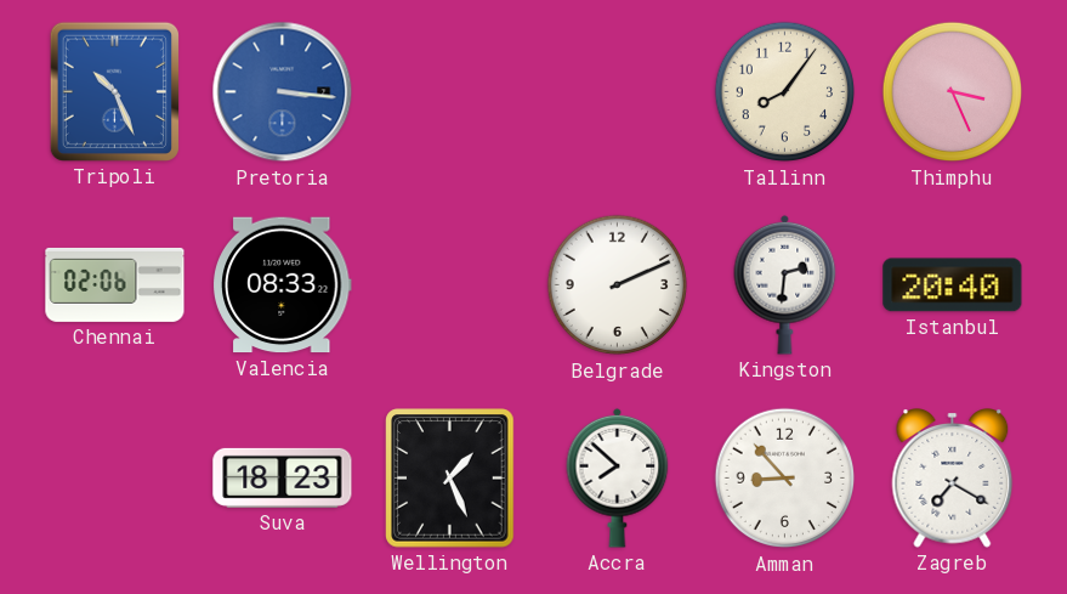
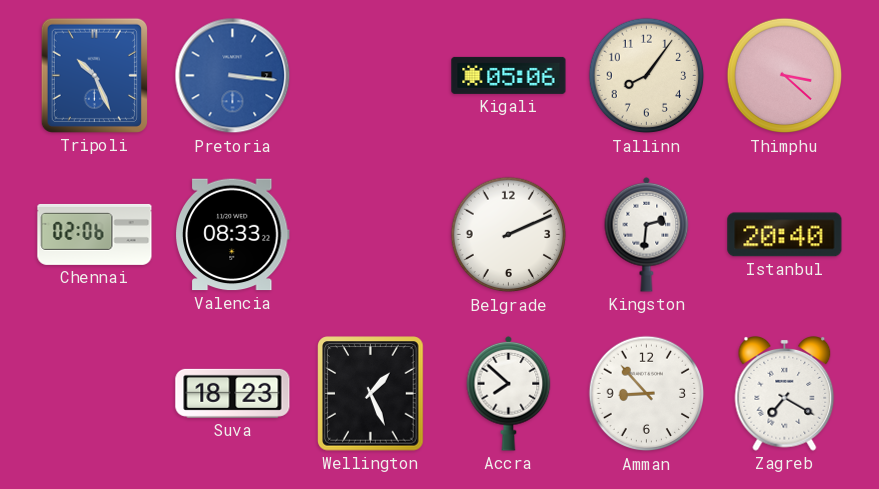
Kigali: none -> 05:06
Thimphu: 3:26 -> 3:22
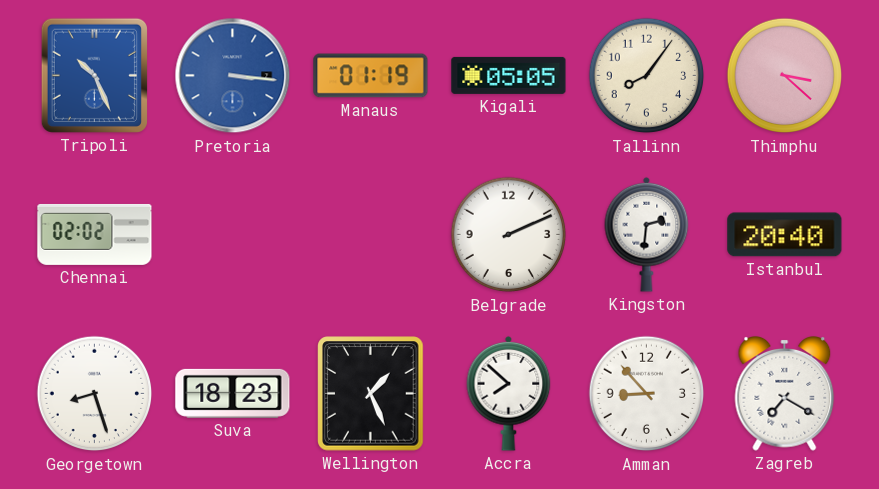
Manaus: none -> 01:19
Kigali: 05:06 -> 05:05
Chennai: 02:06 -> 02:02
Valencia: 08:33 -> none
Georgetown: none -> 8:27
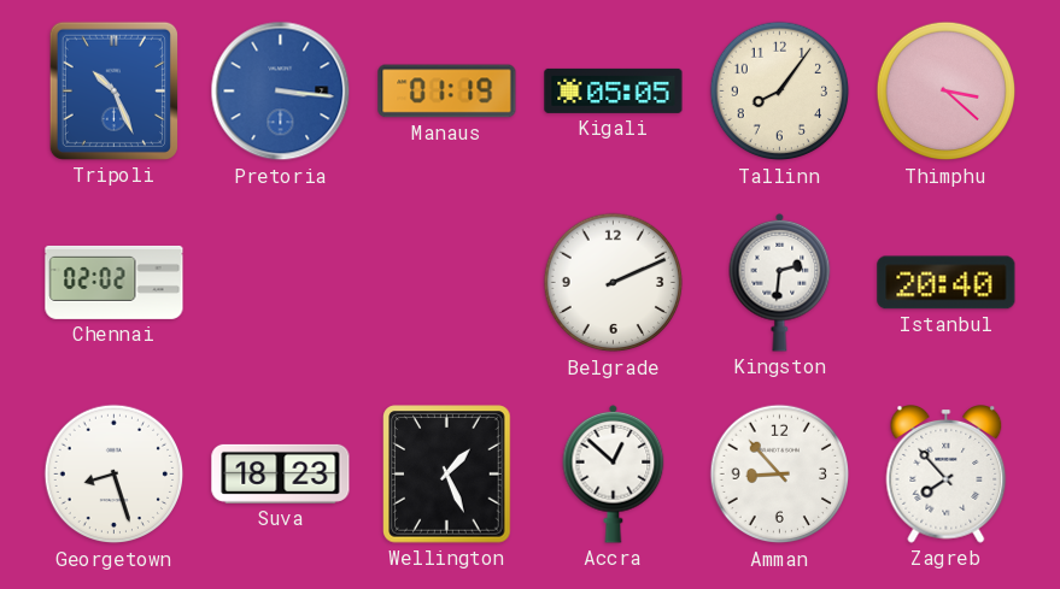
Accra: 7:52 -> 12:52
Zagreb: 7:20 -> 7:53
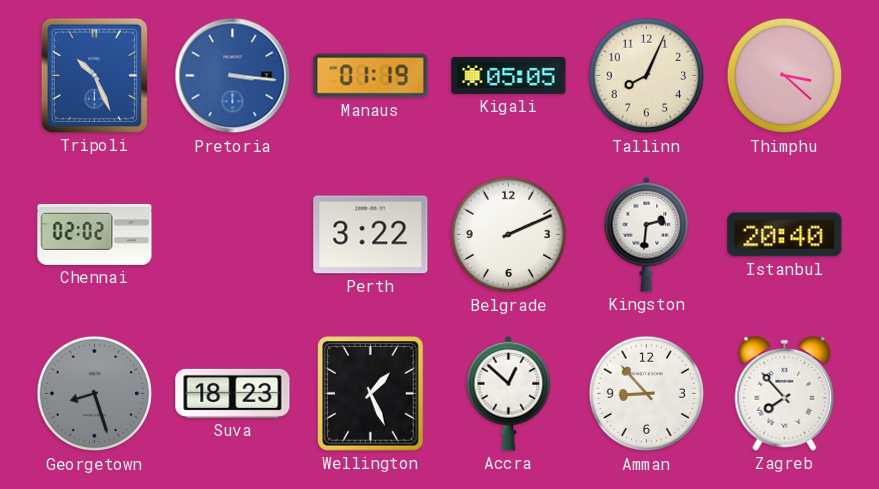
Tallinn: 8:06 -> 8:04
Perth: none -> 3:22
Georgetown dial: white -> grey
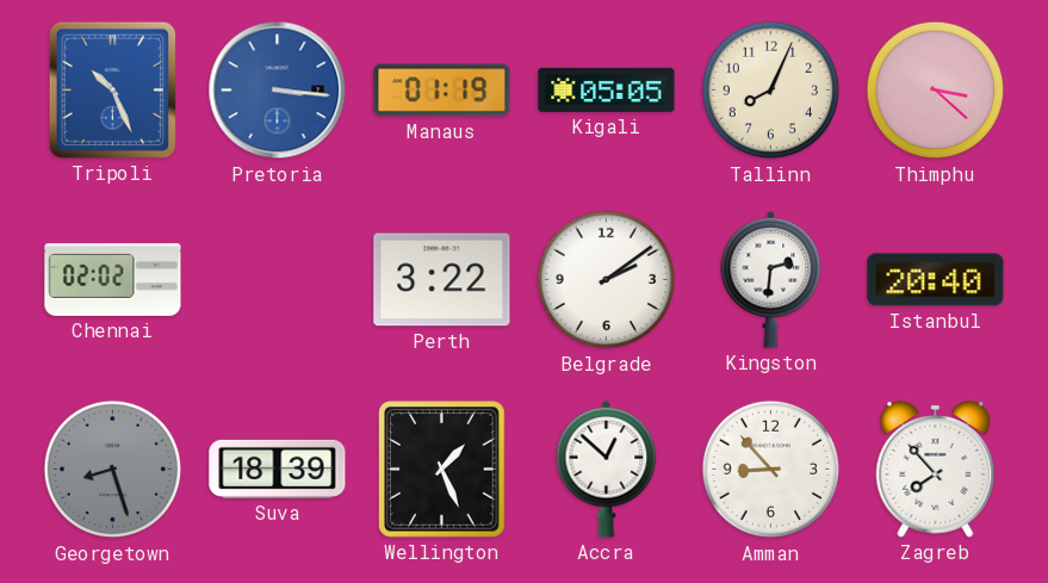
Belgrade: 2:11 -> 2:09
Suva: 18:23 -> 18:39
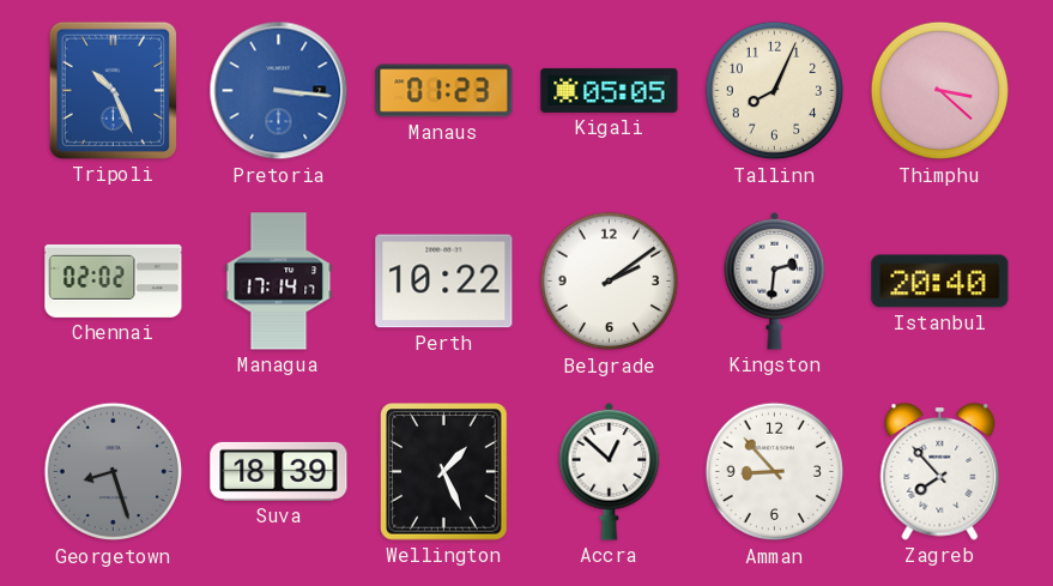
Manaus: 01:19 -> 01:23
Managua: none -> 17:14
Perth: 3:22 -> 10:22
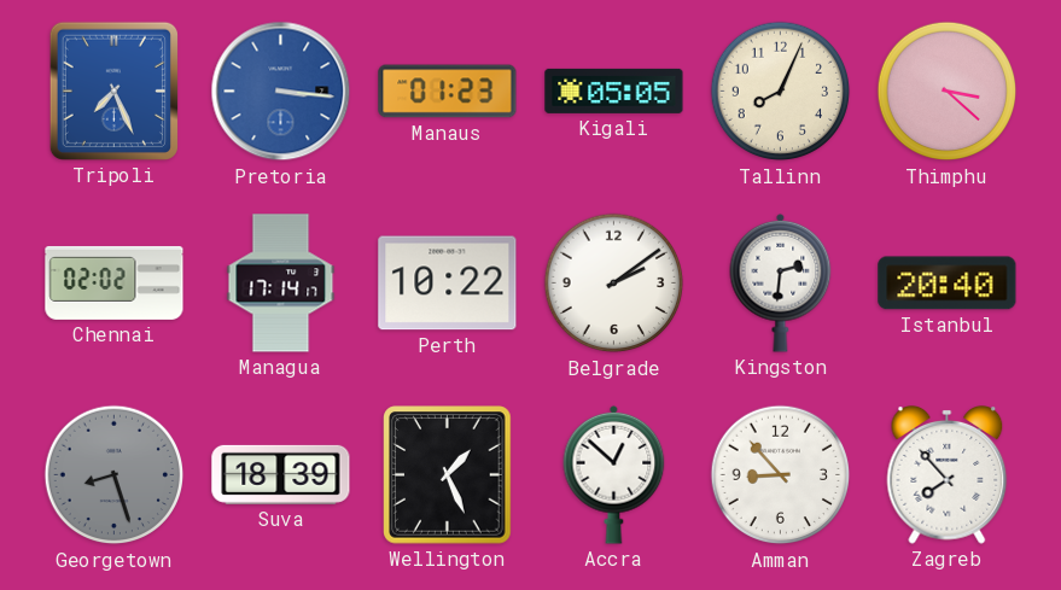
Tripoli: 10:26 -> 7:26
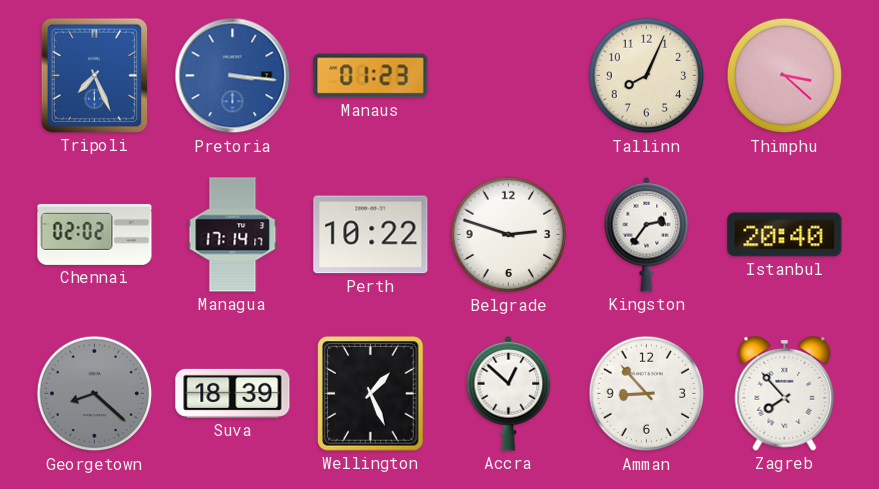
Kigali: 05:05 -> none
Belgrade: 2:09 -> 2:48
Kingston: 2:31 -> 2:36
Georgetown: 8:27 -> 8:22
